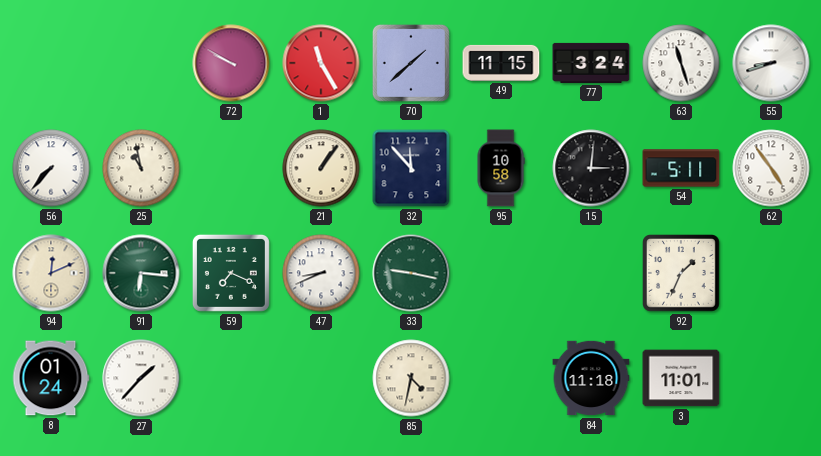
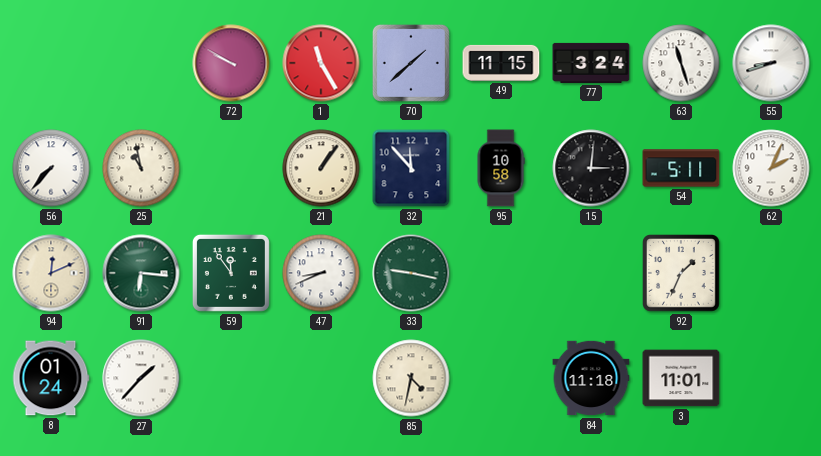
62: 4:54 -> 2:04
59: 7:19 -> 11:54
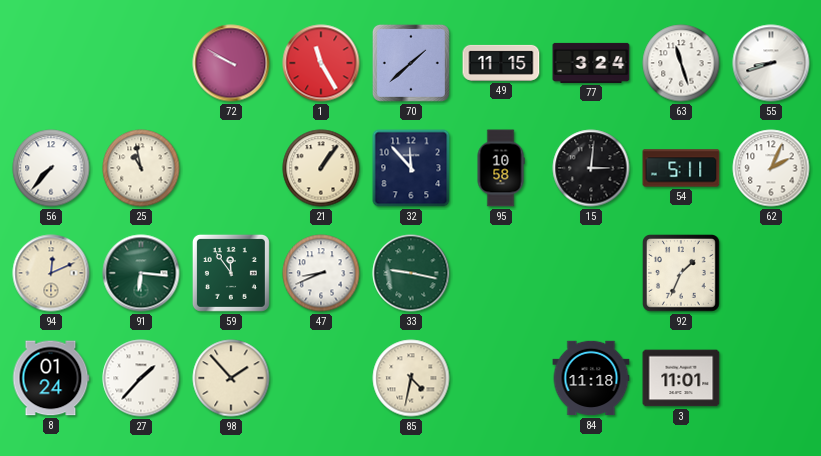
98: none -> 1:53
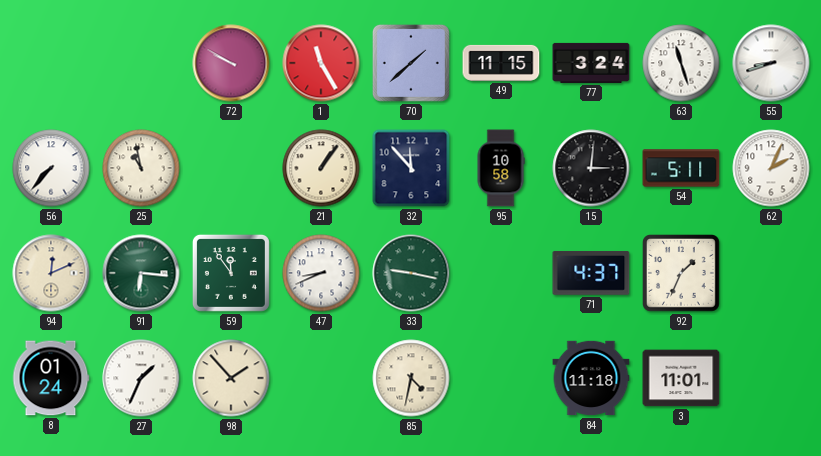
71: none -> 4:37
27: 1:37 -> 1:34
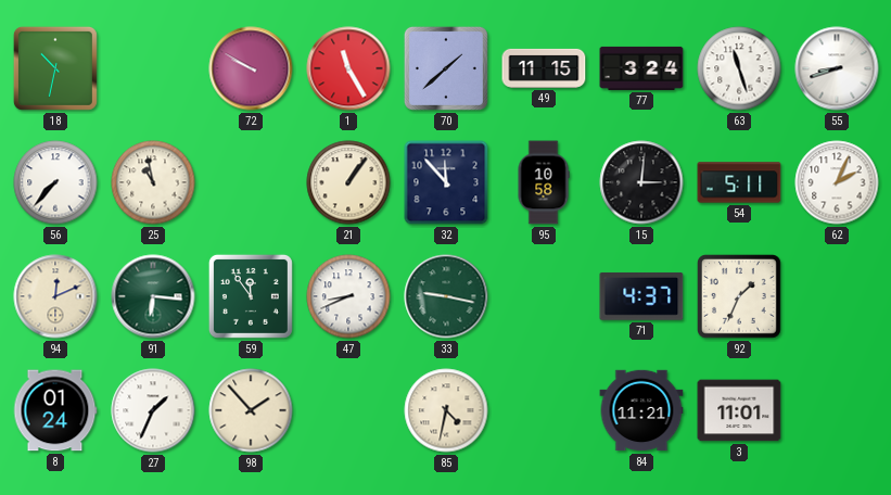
18: none -> 10:32
84: 11:18 -> 11:21
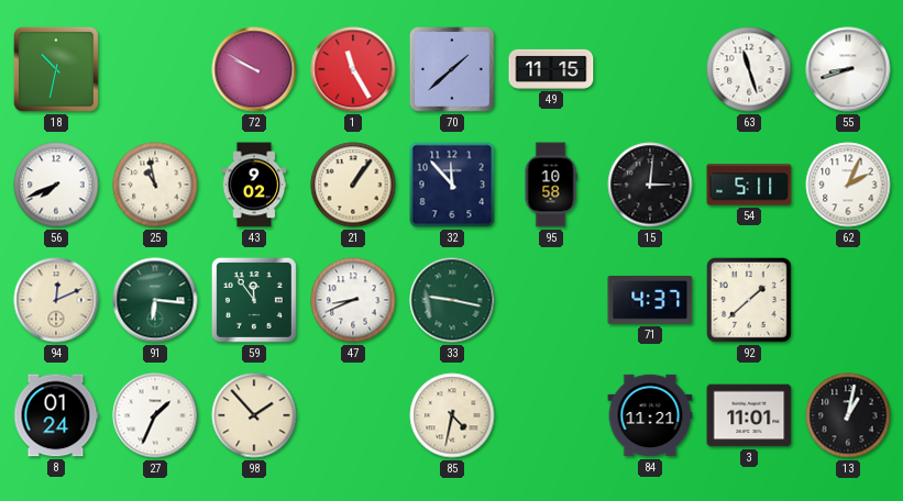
77: 3:24 -> none
56: 7:37 -> 7:41
43: none -> 9:02
92: 1:34 -> 1:38
13: none -> 1:02
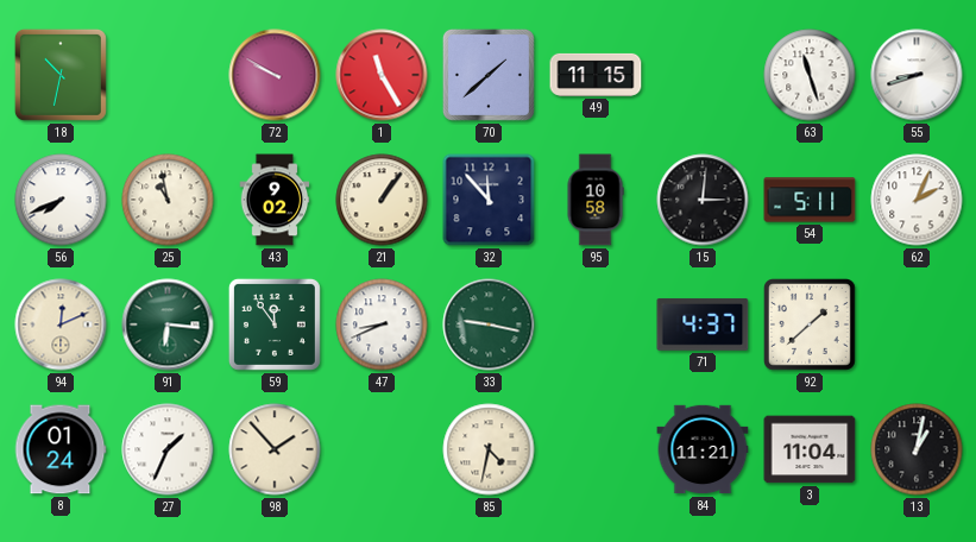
3: 11:01 -> 11:04
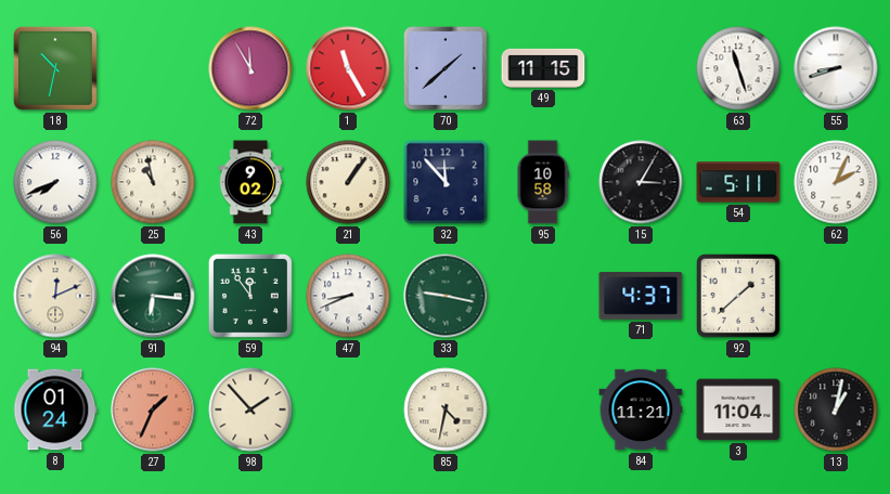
72: 9:50 -> 11:55
15: 3:01 -> 3:05
27 dial: white -> salmon
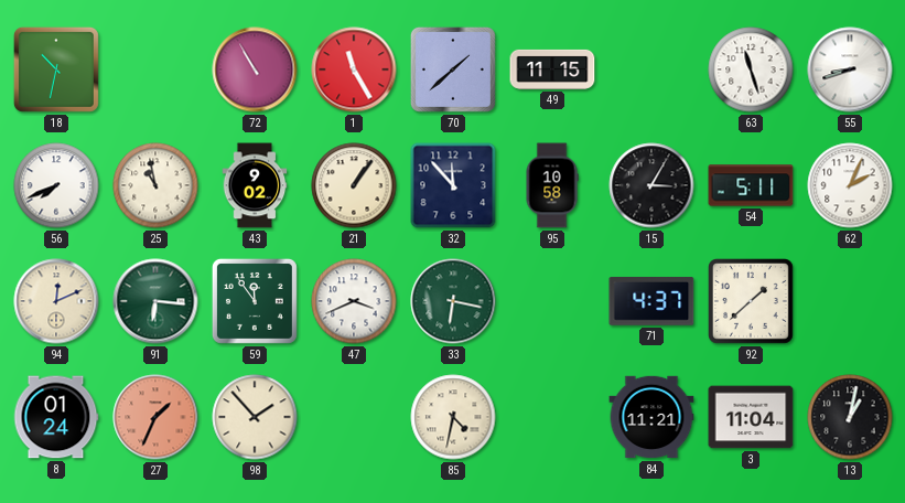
72: 11:55 -> 10:55
47: 8:41 -> 3:41
33: 9:17 -> 6:17
